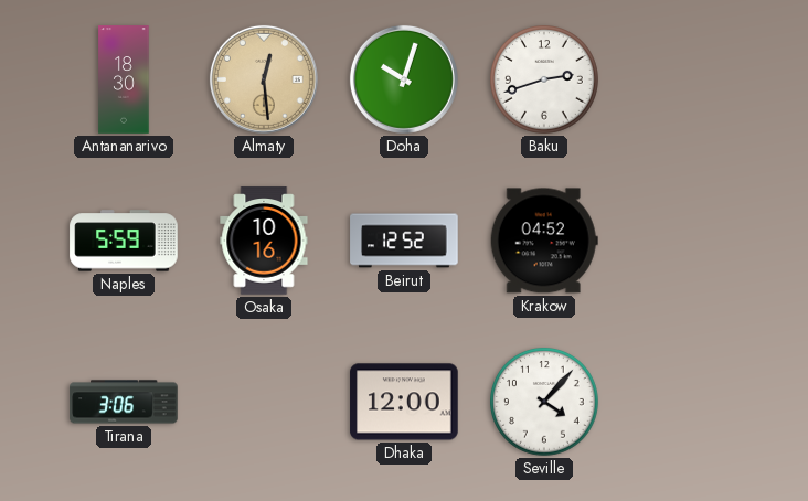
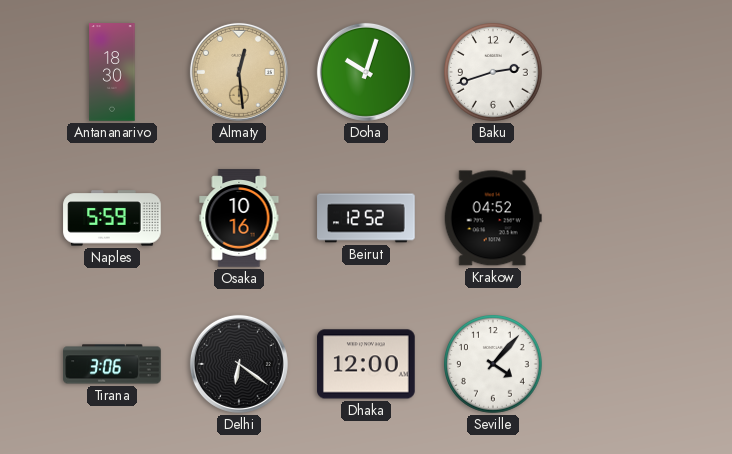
Delhi: none -> 6:21
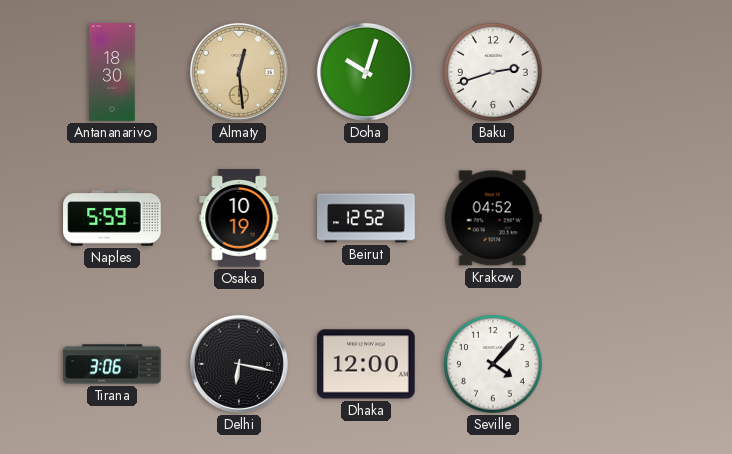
Osaka: 10:16 -> 10:19
Delhi: 6:21 -> 6:17
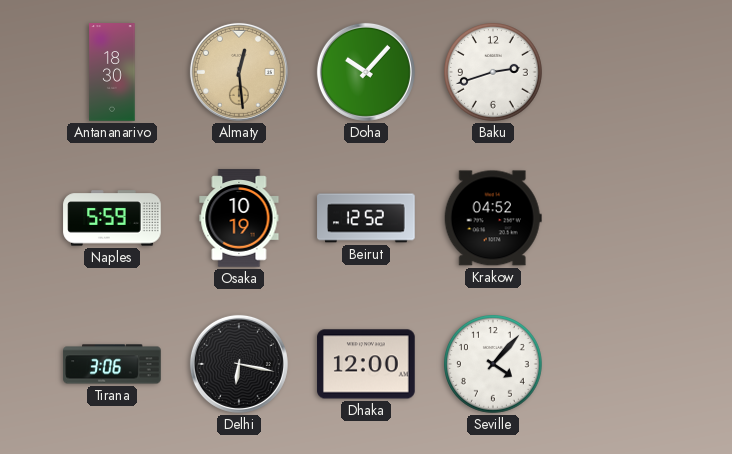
Doha: 10:03 -> 10:07
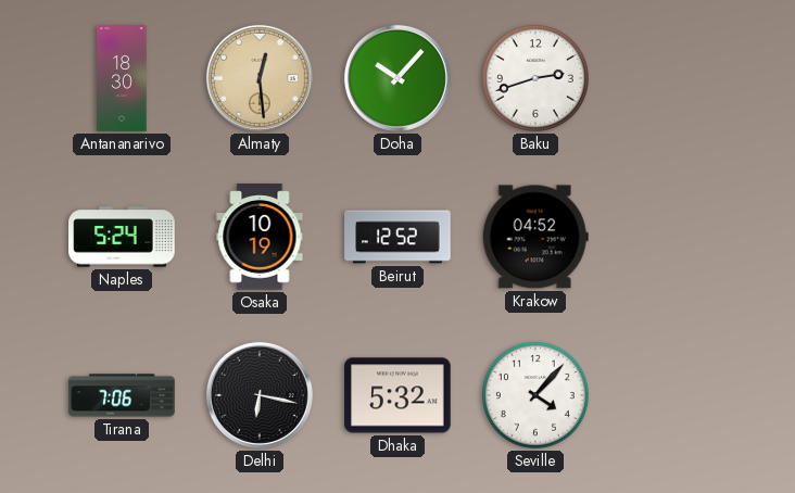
Naples: 5:59 -> 5:24
Tirana: 3:06 -> 7:06
Dhaka: 12:00 -> 5:32
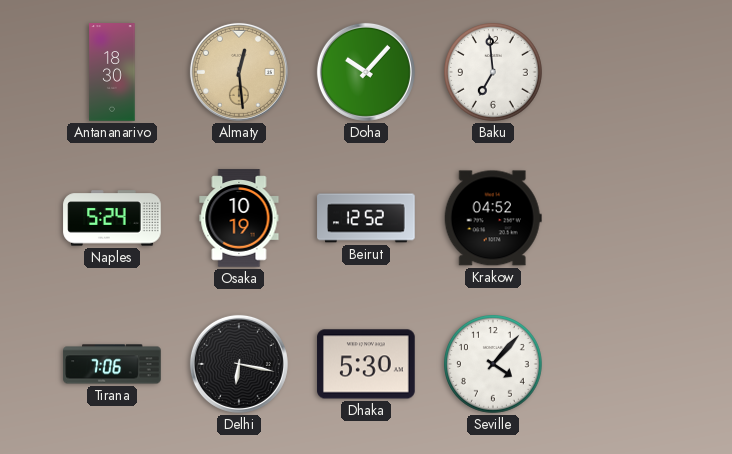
Baku: 2:42 -> 6:59
Dhaka: 5:32 -> 5:30
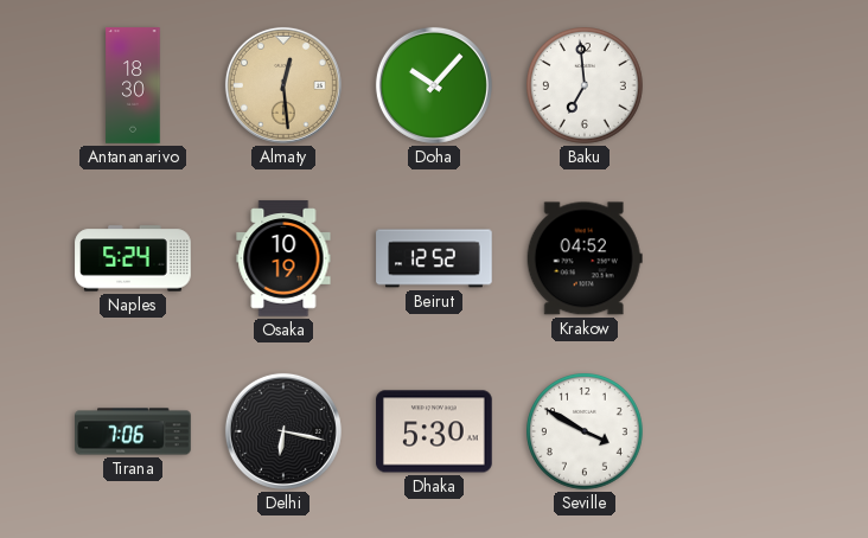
Seville: 4:07 -> 3:50
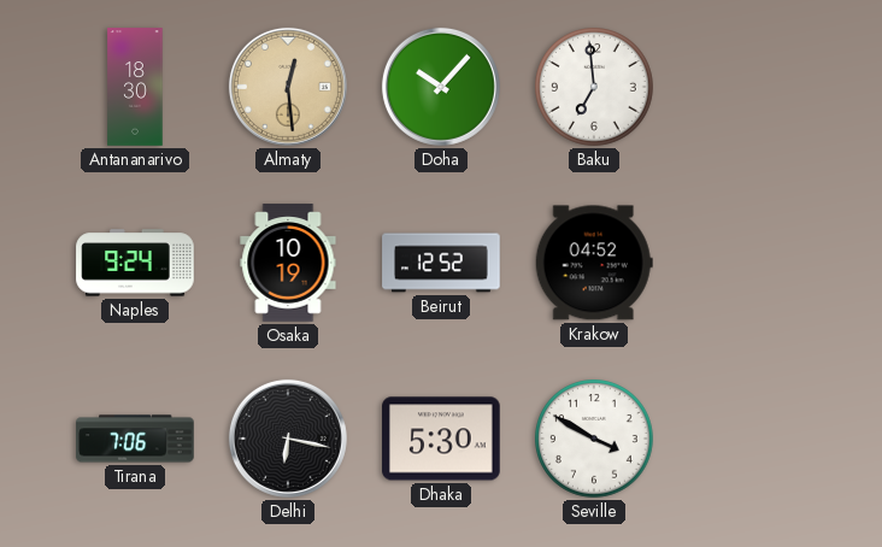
Naples: 5:24 -> 9:24
